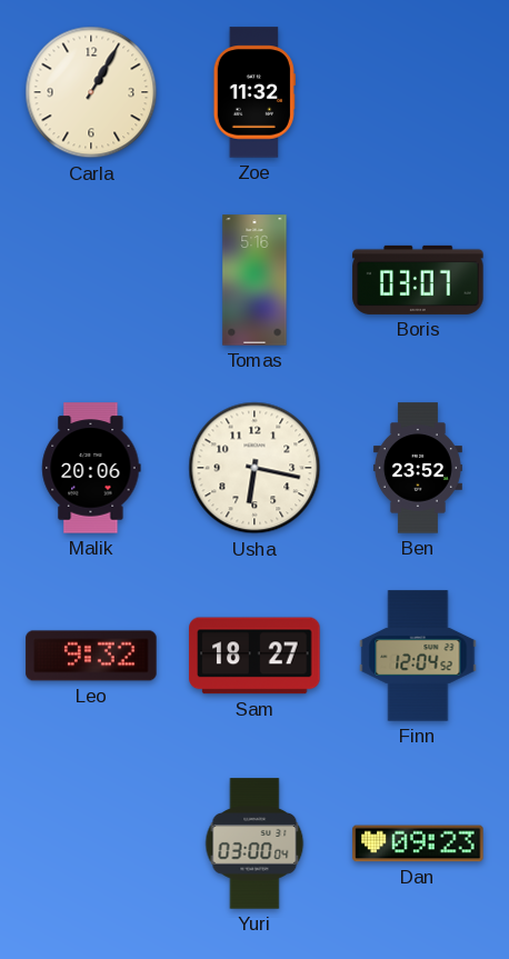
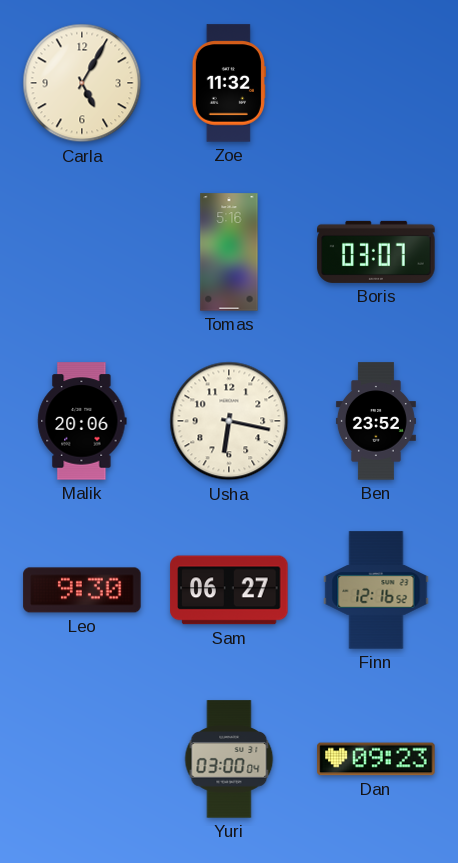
Carla: 1:05 -> 5:05
Leo: 9:32 -> 9:30
Sam: 18:27 -> 06:27
Finn: 12:04 -> 12:16
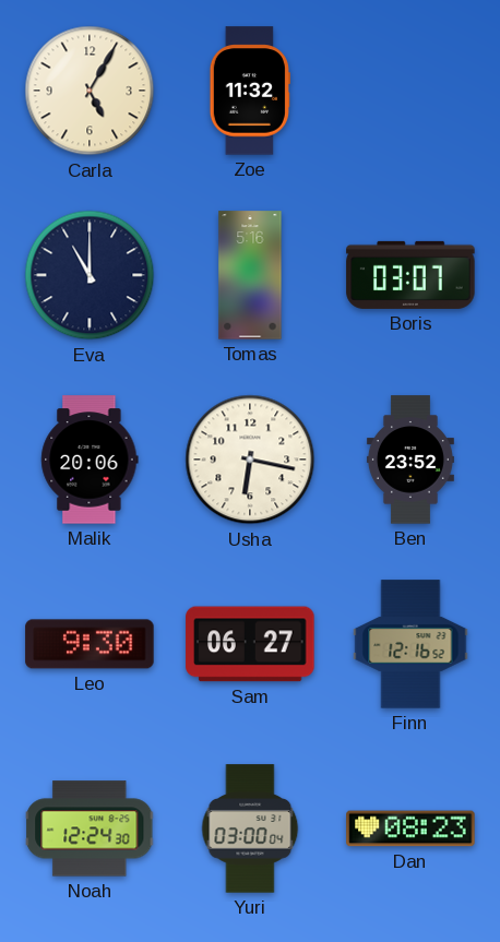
Eva: none -> 11:00
Noah: none -> 12:24
Dan: 09:23 -> 08:23
